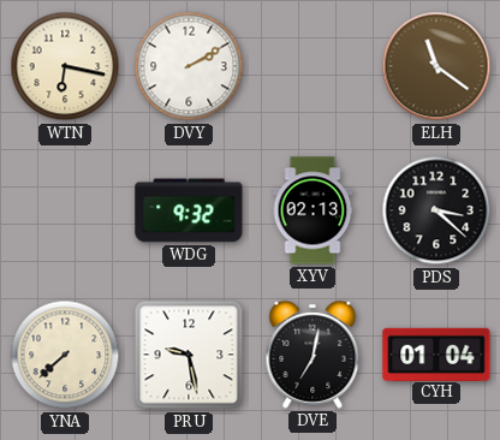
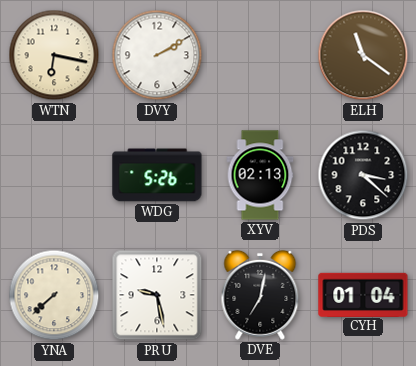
WDG: 9:32 -> 5:26
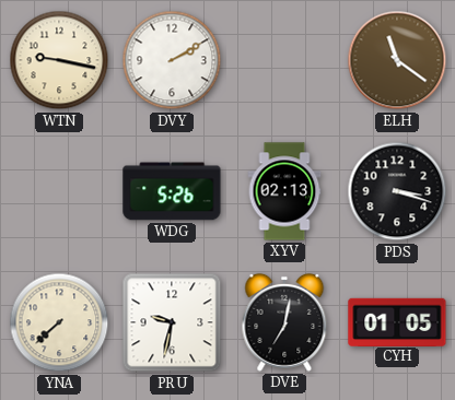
WTN: 6:17 -> 9:17
PDS: 3:22 -> 3:18
PRU: 9:28 -> 9:32
CYH: 01:04 -> 01:05
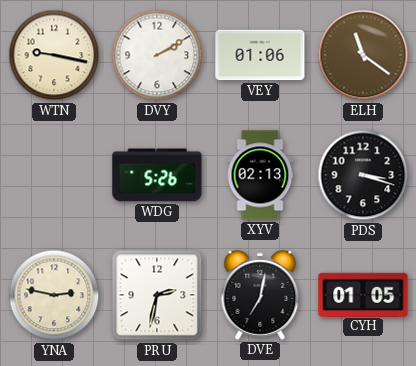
VEY: none -> 01:06
YNA: 7:38 -> 2:47
PRU: 9:32 -> 2:32
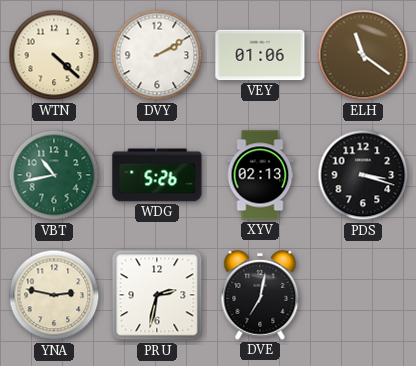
WTN: 9:17 -> 4:22
VBT: none -> 10:43
CYH: 01:05 -> none
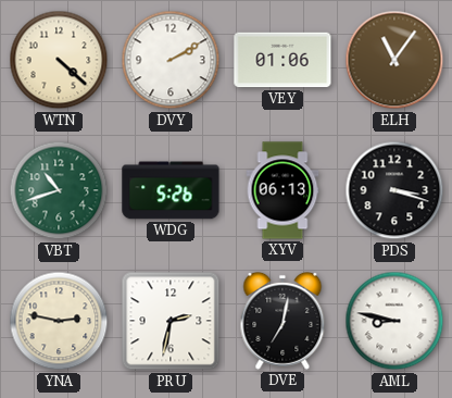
ELH: 11:21 -> 11:06
VBT: 10:43 -> 10:42
XYV: 02:13 -> 06:13
AML: none -> 8:47
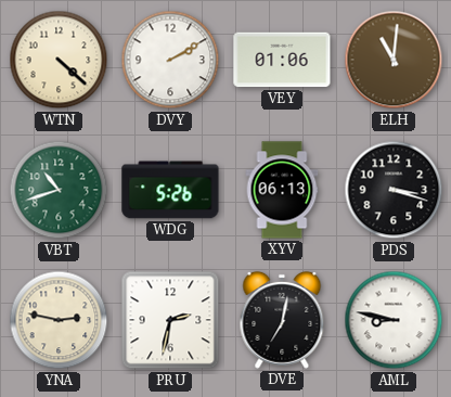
ELH: 11:06 -> 11:01
